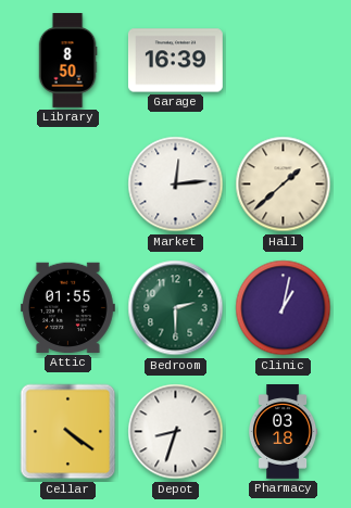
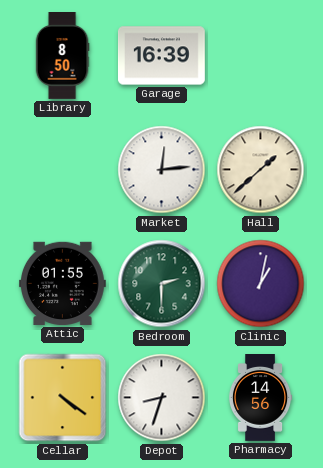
Pharmacy: 03:18 -> 14:56
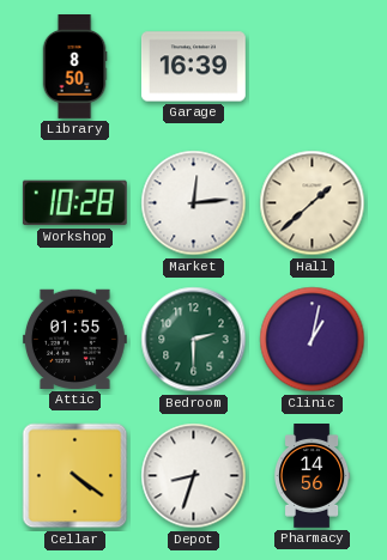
Workshop: none -> 10:28
